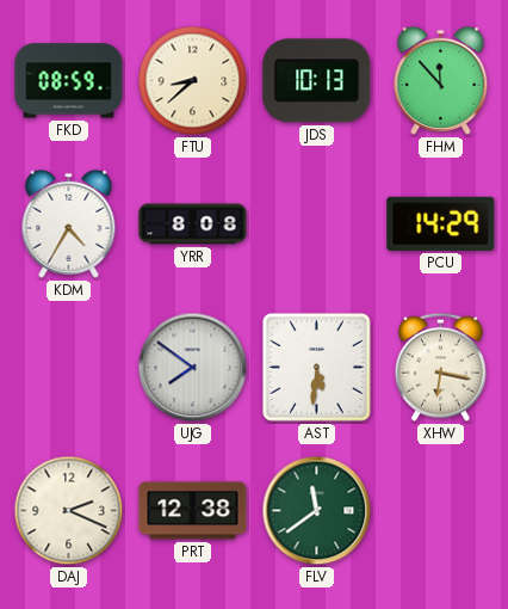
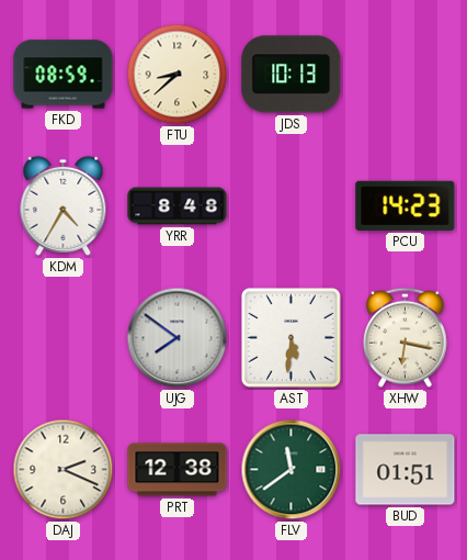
FHM: 11:53 -> none
YRR: 8:08 -> 8:48
PCU: 14:29 -> 14:23
BUD: none -> 01:51
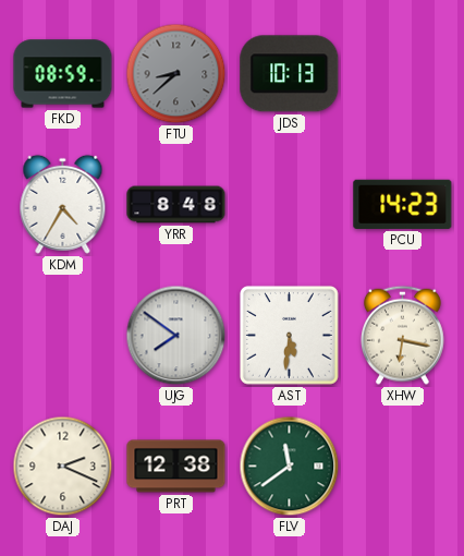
FTU dial: cream -> grey
BUD: 01:51 -> none
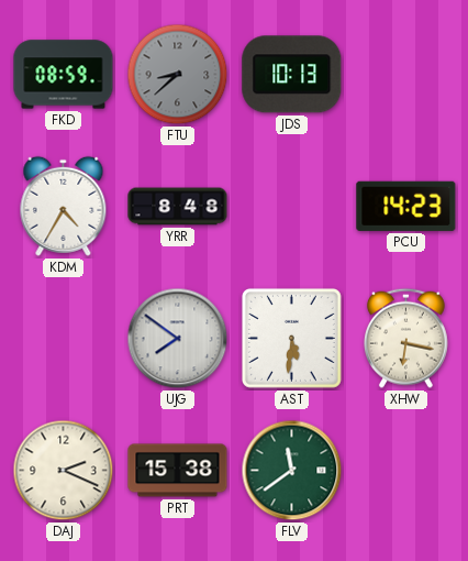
PRT: 12:38 -> 15:38
